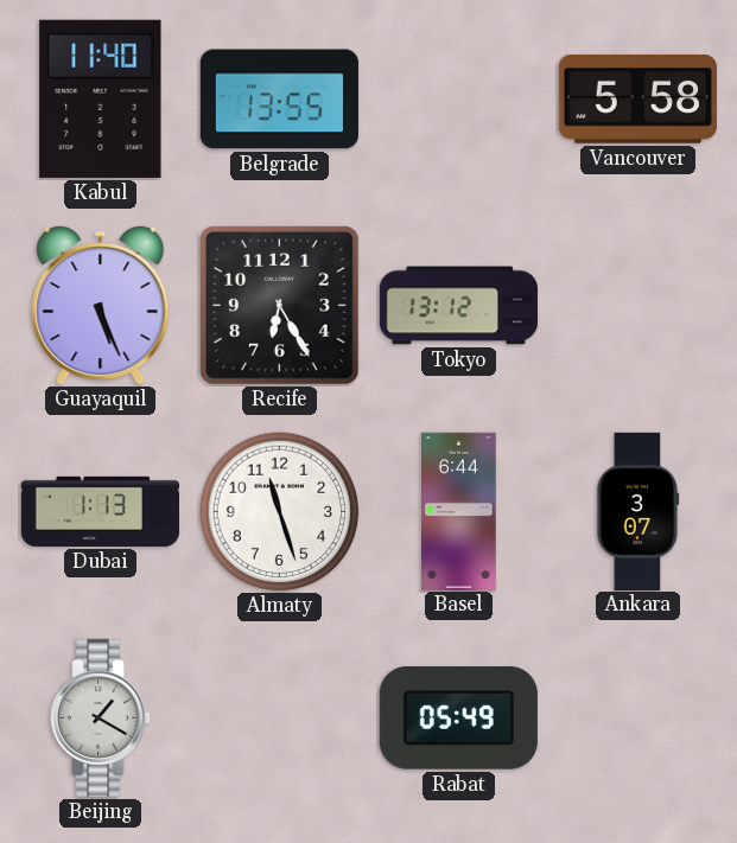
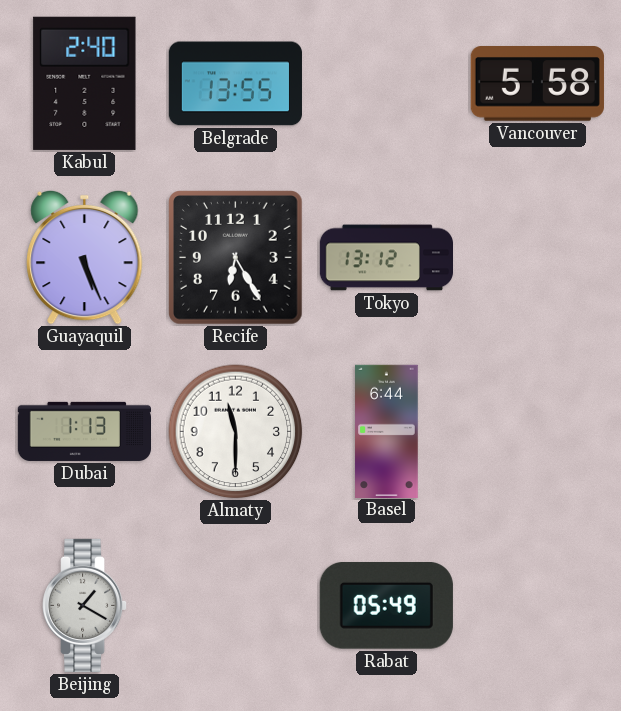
Kabul: 11:40 -> 2:40
Almaty: 11:27 -> 11:30
Ankara: 3:07 -> none
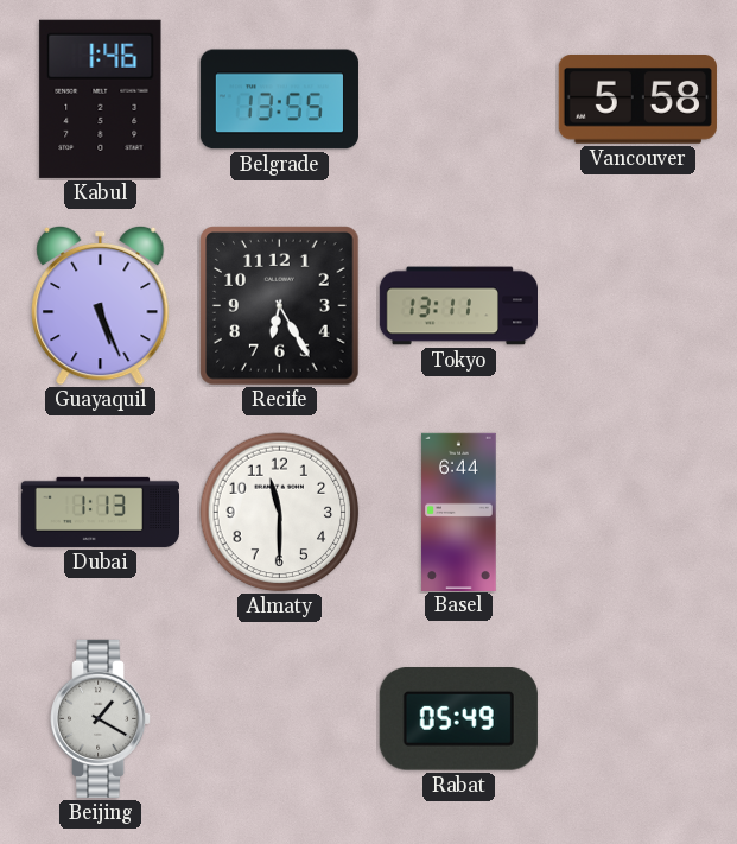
Kabul: 2:40 -> 1:46
Tokyo: 13:12 -> 13:11
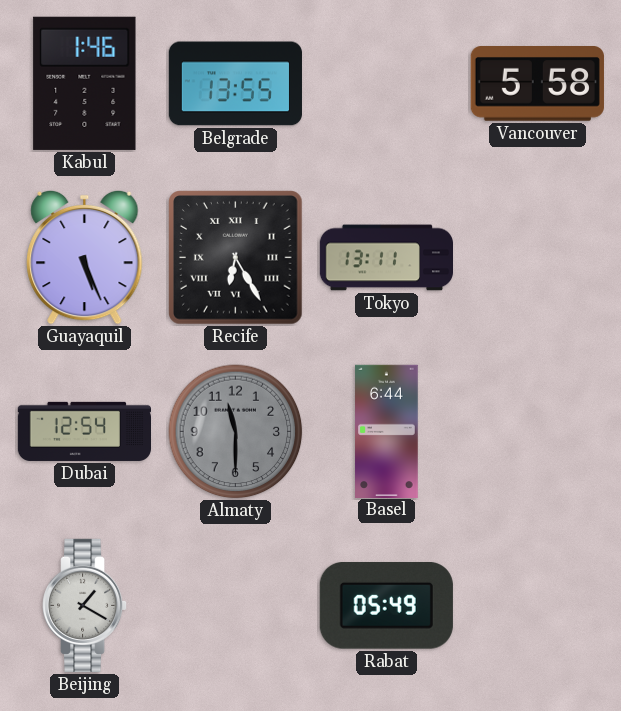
Recife numerals: Arabic -> Roman
Dubai: 1:13 -> 12:54
Almaty dial: white -> grey
